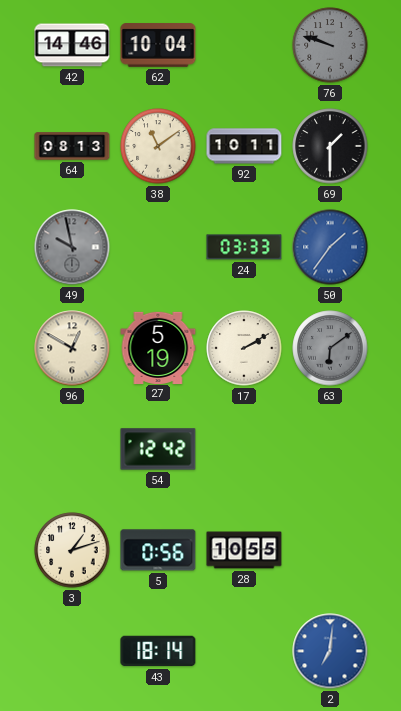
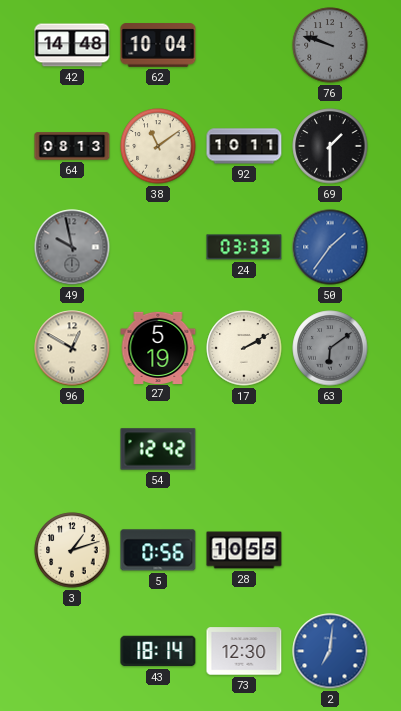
42: 14:46 -> 14:48
73: none -> 12:30
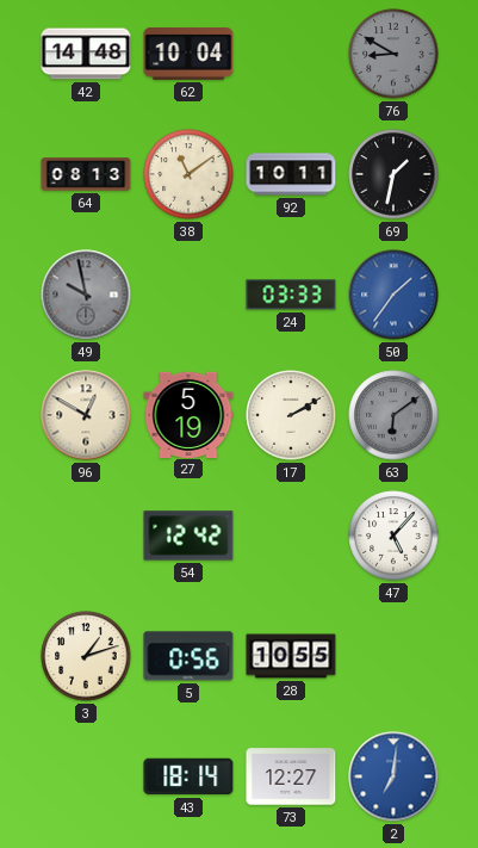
76: 9:48 -> 8:50
69: 1:30 -> 1:32
47: none -> 5:07
73: 12:30 -> 12:27
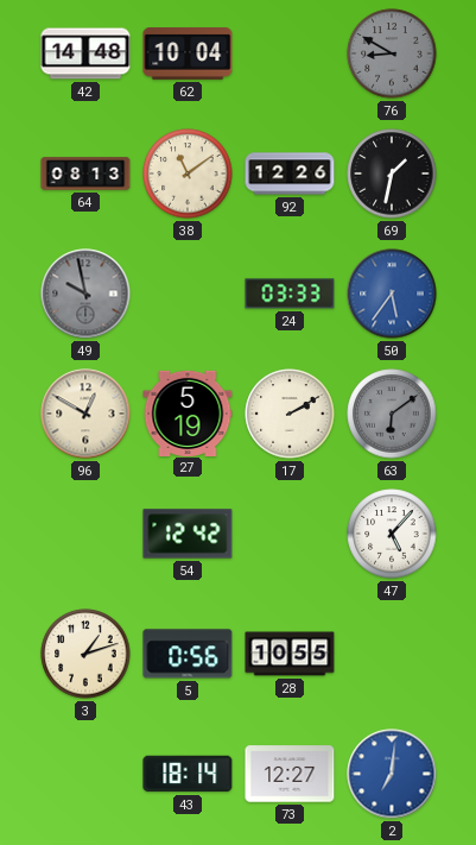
92: 10:11 -> 12:26
50: 1:36 -> 5:36
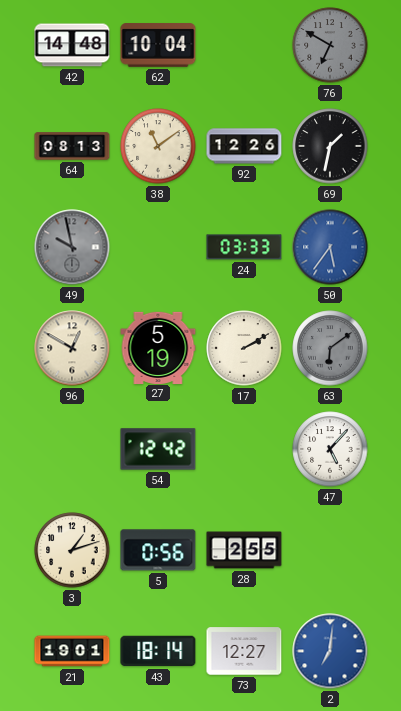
76: 8:50 -> 6:50
28: 10:55 -> 2:55
21: none -> 19:01
